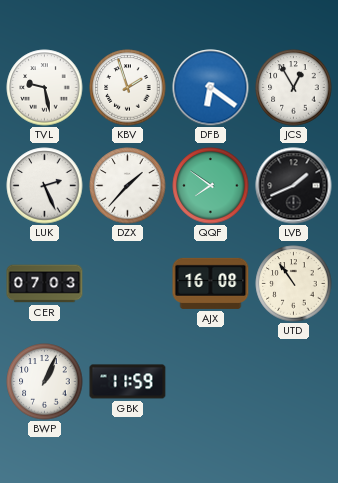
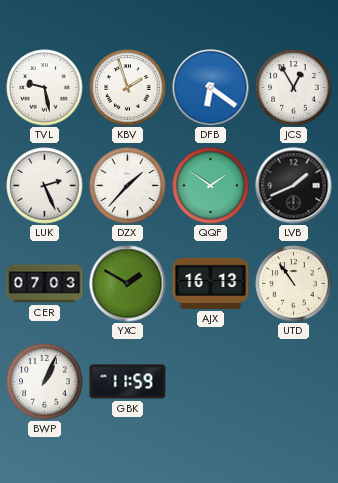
QQF: 7:51 -> 1:51
YXC: none -> 1:50
AJX: 16:08 -> 16:13
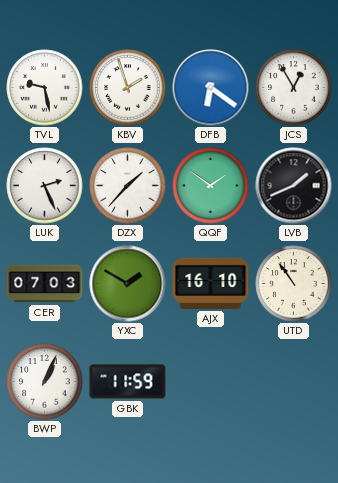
AJX: 16:13 -> 16:10
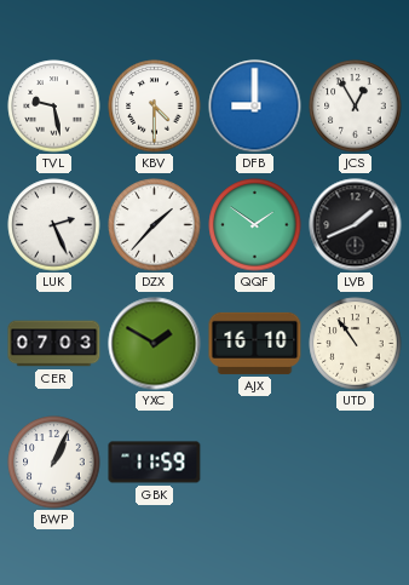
KBV: 1:57 -> 4:30
DFB: 6:21 -> 9:00
